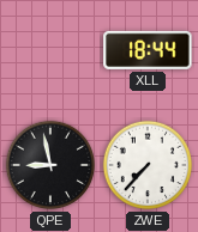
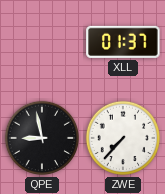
XLL: 18:44 -> 01:37
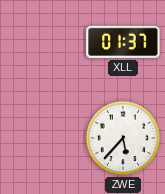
QPE: 8:58 -> none
ZWE: 7:37 -> 5:37
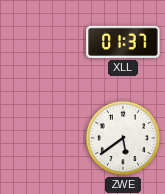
ZWE: 5:37 -> 5:39
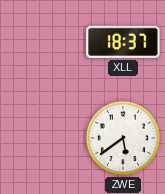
XLL: 01:37 -> 18:37
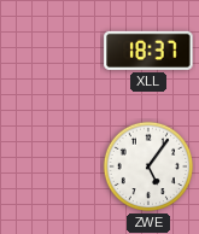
ZWE: 5:39 -> 5:06
